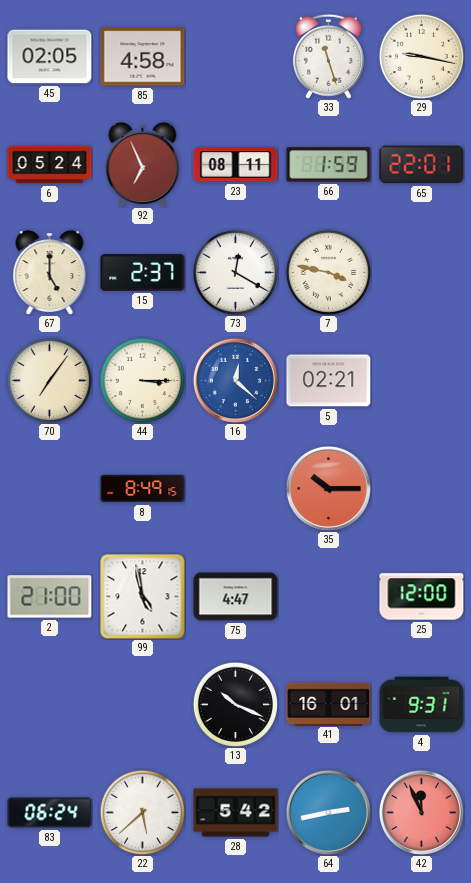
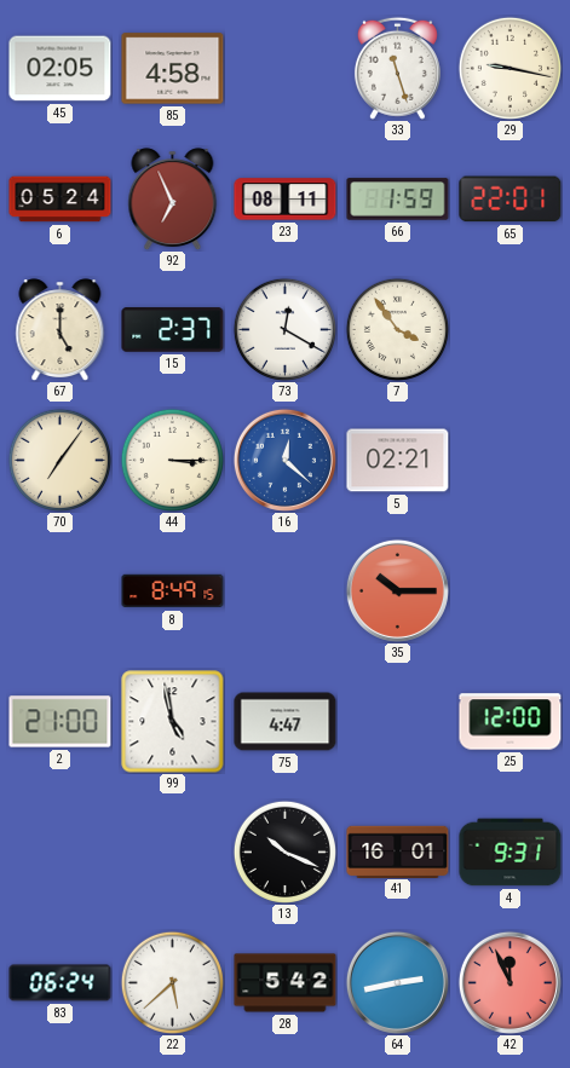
7: 3:47 -> 3:54
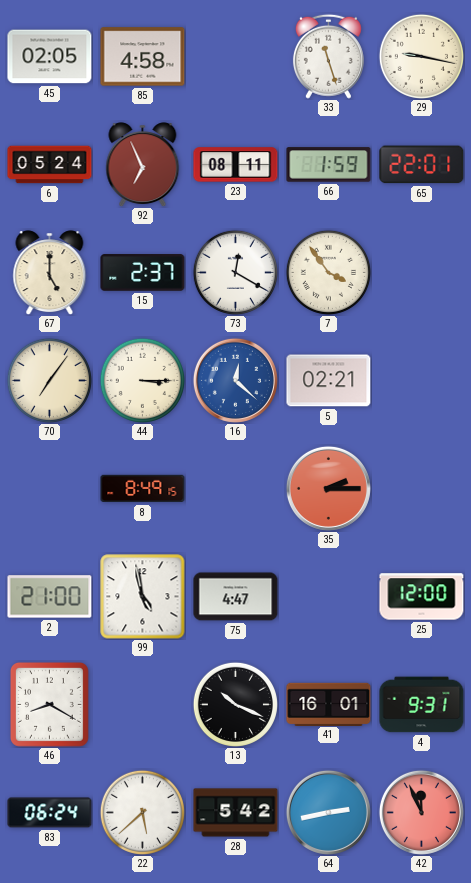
35: 10:15 -> 2:15
46: none -> 8:20
